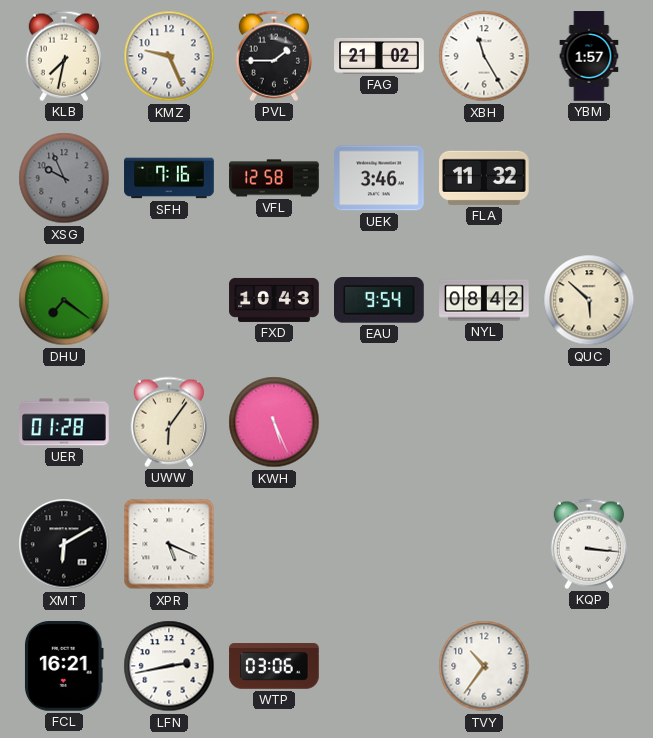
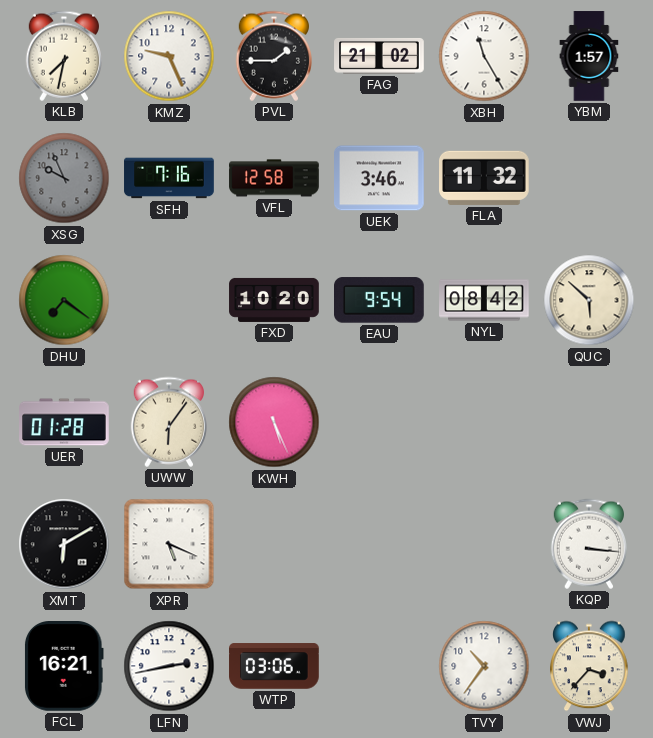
FXD: 10:43 -> 10:20
VWJ: none -> 3:37
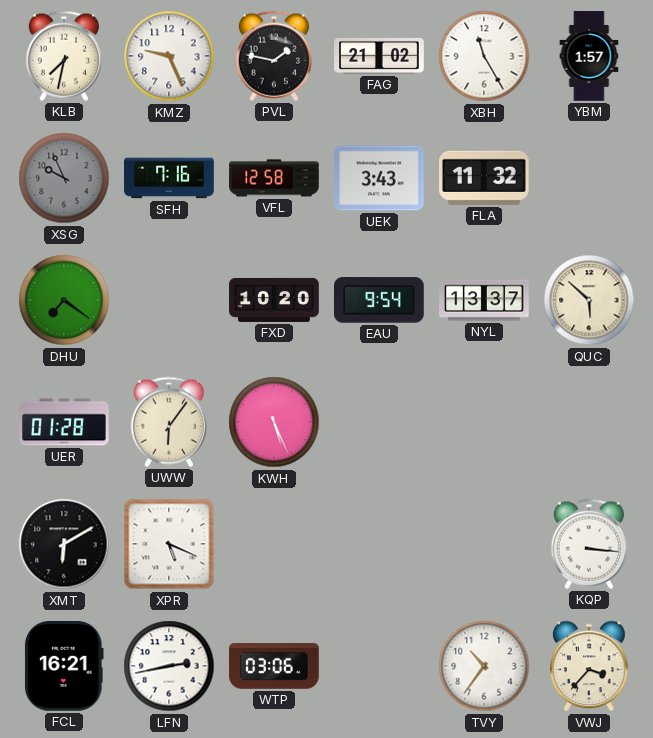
PVL: 1:45 -> 1:47
UEK: 3:46 -> 3:43
NYL: 08:42 -> 13:37
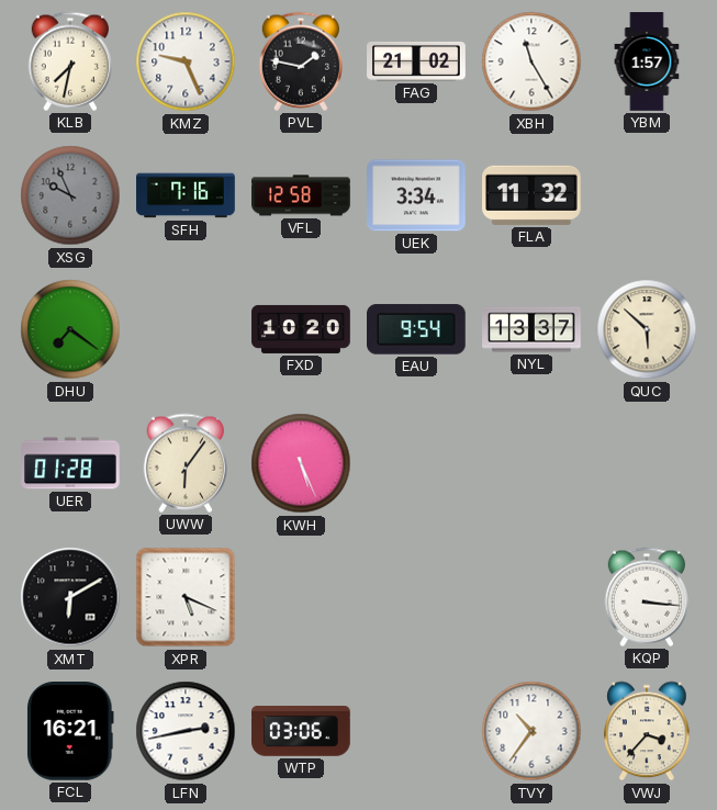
UEK: 3:43 -> 3:34
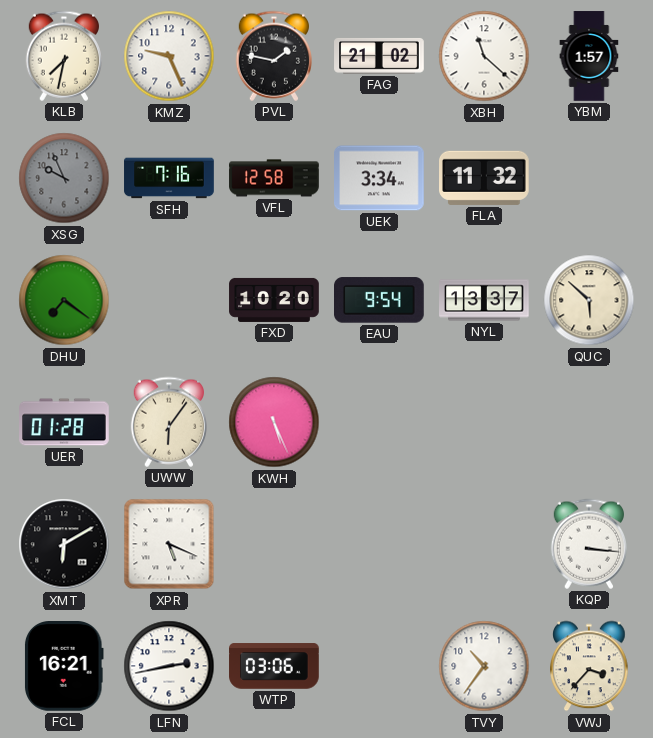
XBH: 11:25 -> 11:22
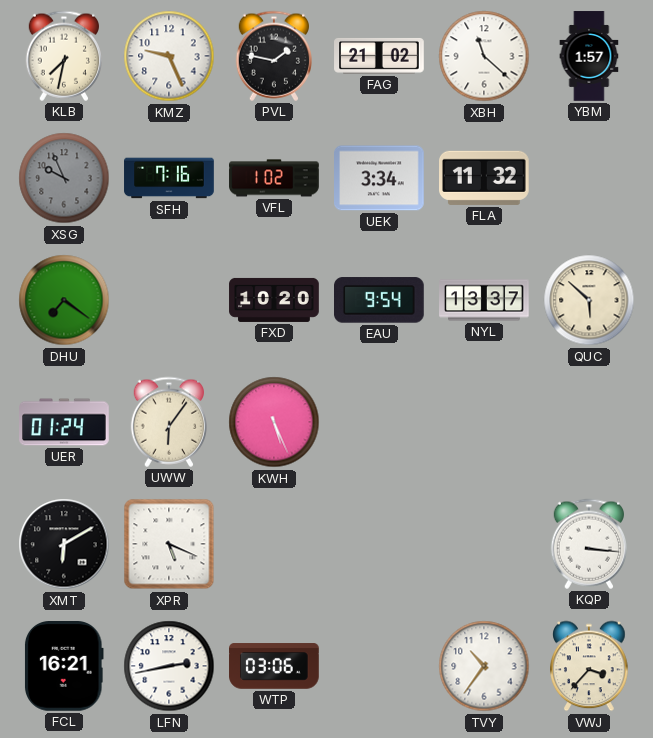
VFL: 12:58 -> 1:02
UER: 01:28 -> 01:24
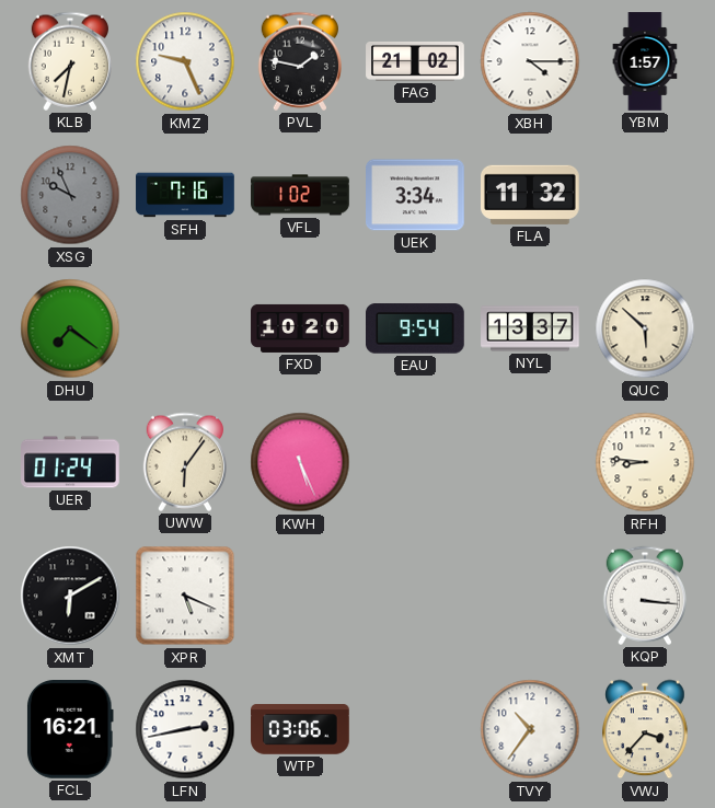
XBH: 11:22 -> 4:15
RFH: none -> 8:46
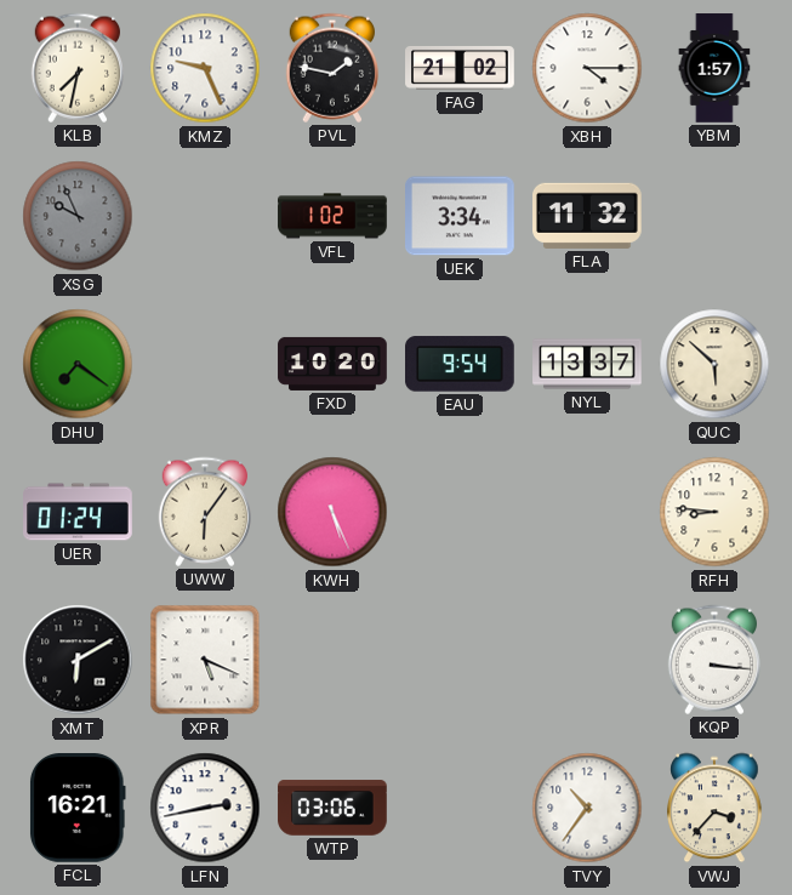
SFH: 7:16 -> none
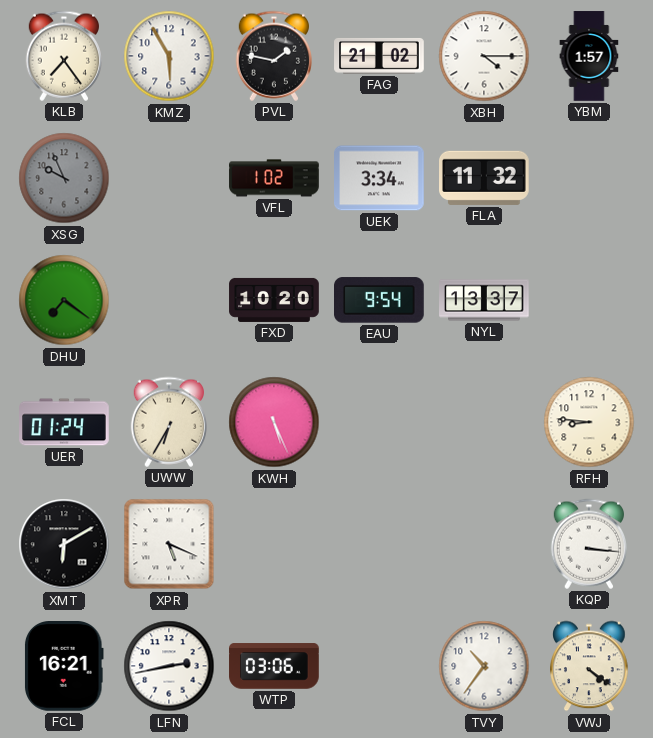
KLB: 7:32 -> 7:24
KMZ: 9:26 -> 5:55
QUC: 5:52 -> none
UWW: 6:06 -> 6:35
VWJ: 3:37 -> 4:21
